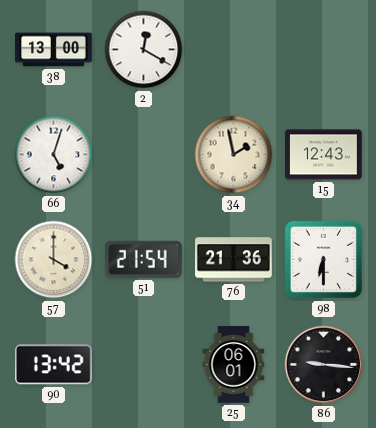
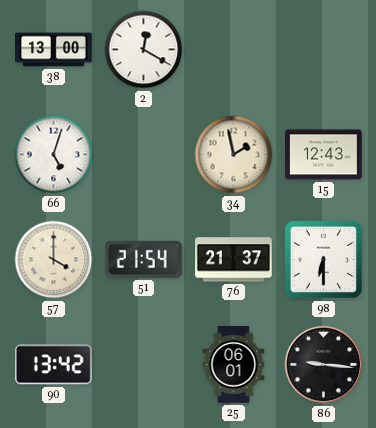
76: 21:36 -> 21:37
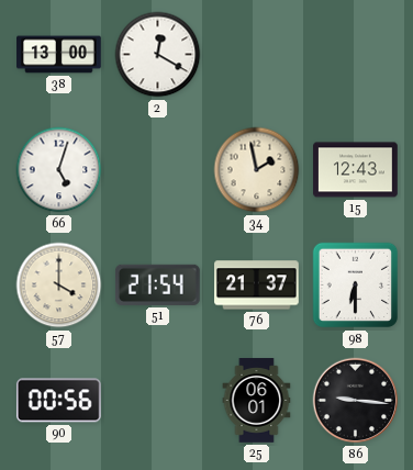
90: 13:42 -> 00:56
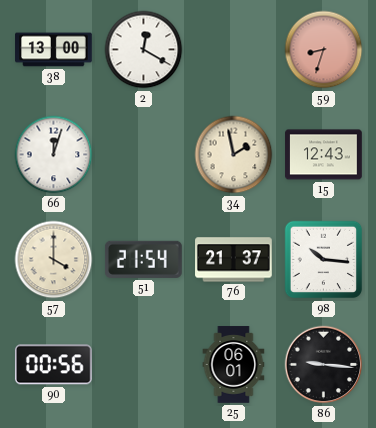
59: none -> 8:33
66: 5:03 -> 12:03
98: 6:30 -> 10:16
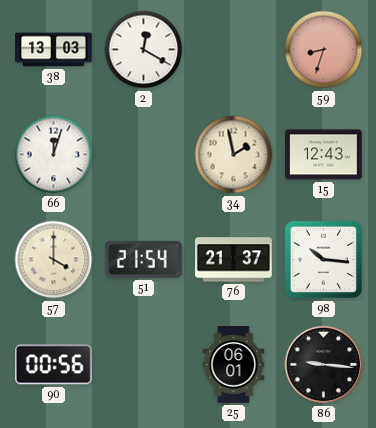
38: 13:00 -> 13:03
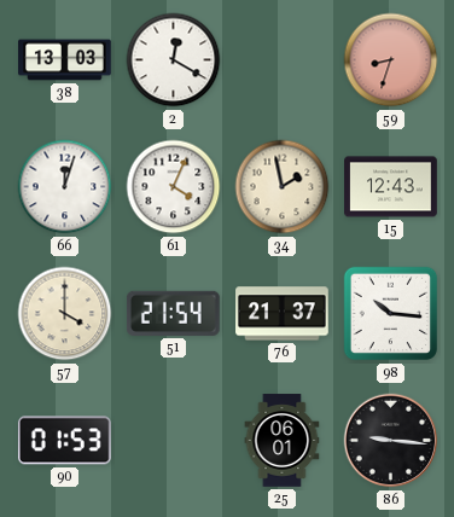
61: none -> 4:04
90: 00:56 -> 01:53
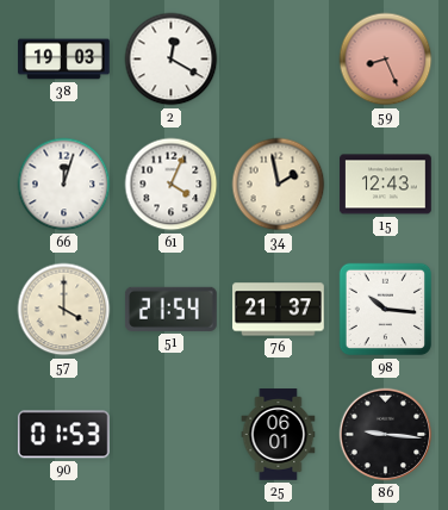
38: 13:03 -> 19:03
59: 8:33 -> 8:26
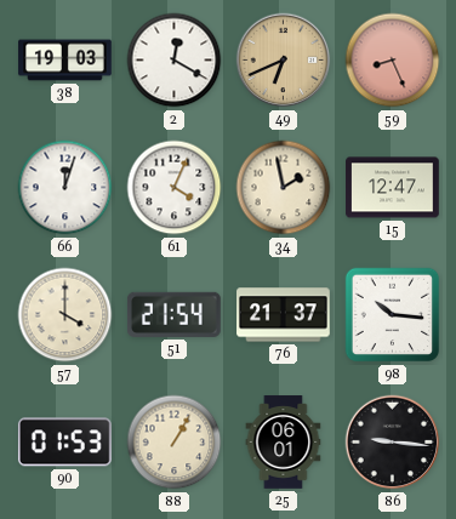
49: none -> 6:41
15: 12:43 -> 12:47
88: none -> 1:05
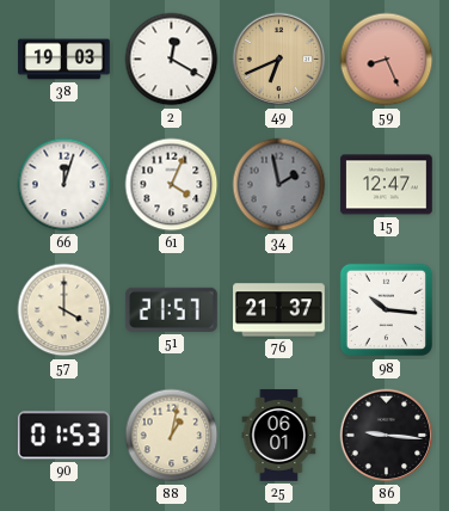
34 dial: cream -> grey
51: 21:54 -> 21:57
88: 1:05 -> 1:02
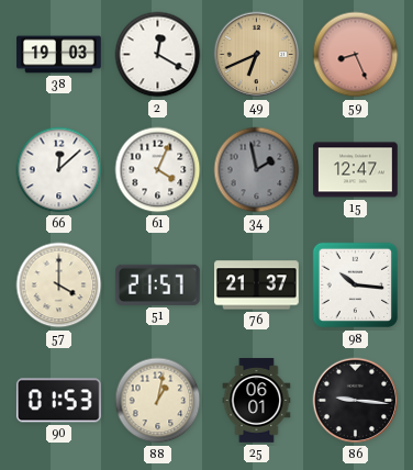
66: 12:03 -> 12:08
